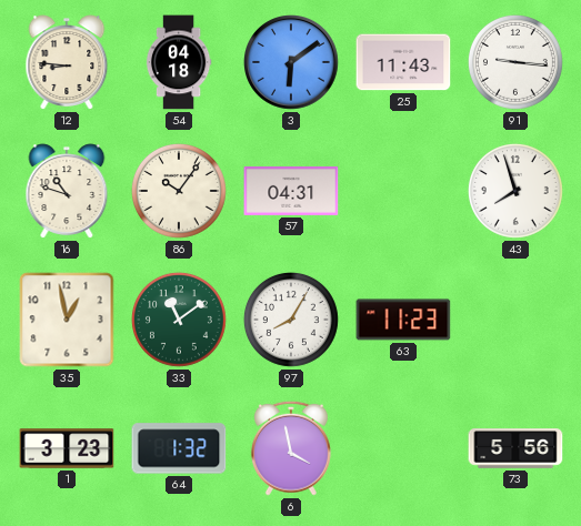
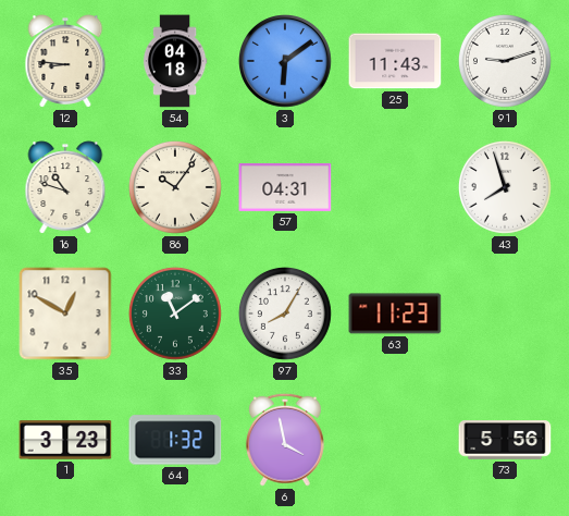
91: 9:16 -> 9:12
35: 12:58 -> 12:50
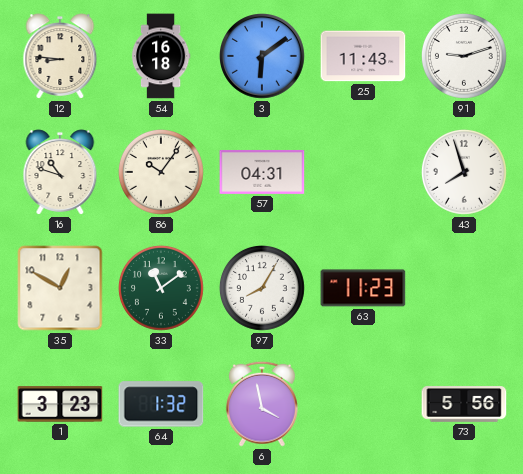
54: 04:18 -> 16:18
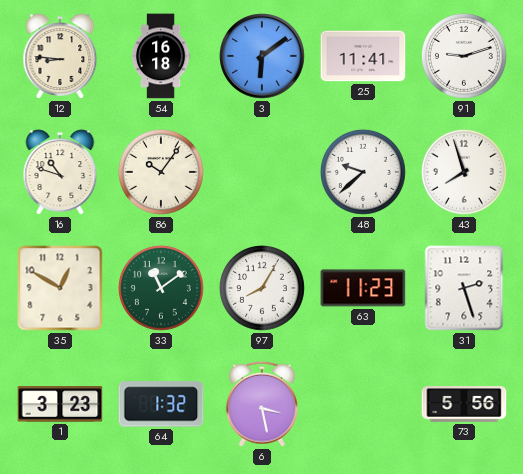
25: 11:43 -> 11:41
57: 04:31 -> none
48: none -> 9:38
31: none -> 2:27
6: 3:58 -> 3:28
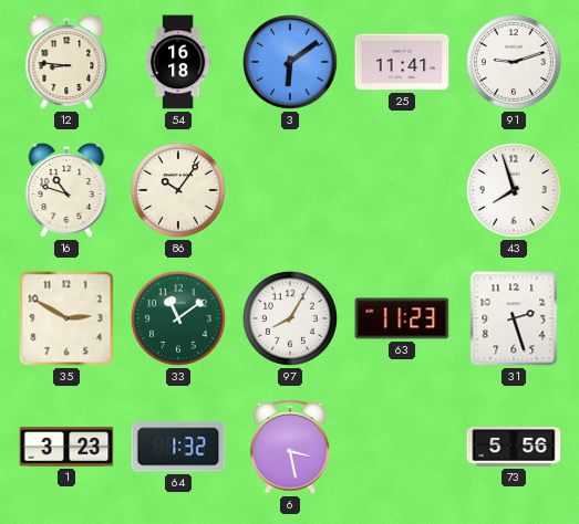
48: 9:38 -> none
35: 12:50 -> 2:50
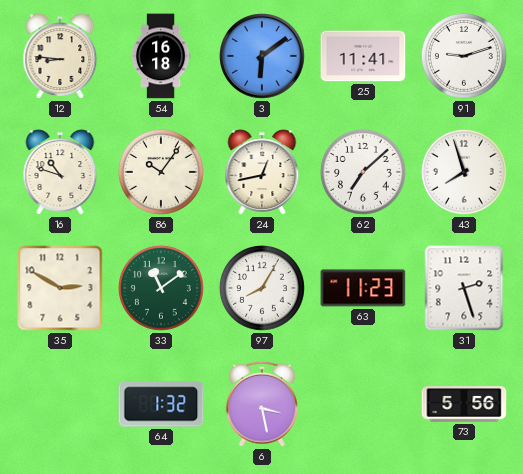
24: none -> 12:43
62: none -> 7:08
1: 3:23 -> none
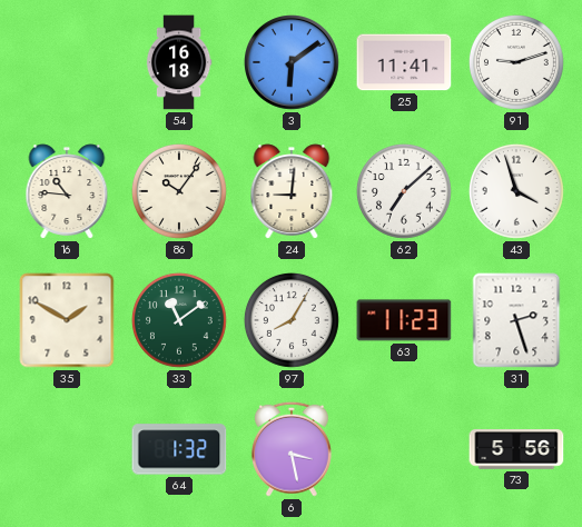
12: 8:46 -> none
16: 10:48 -> 10:46
24: 12:43 -> 9:01
43: 7:57 -> 3:57
35: 2:50 -> 1:50
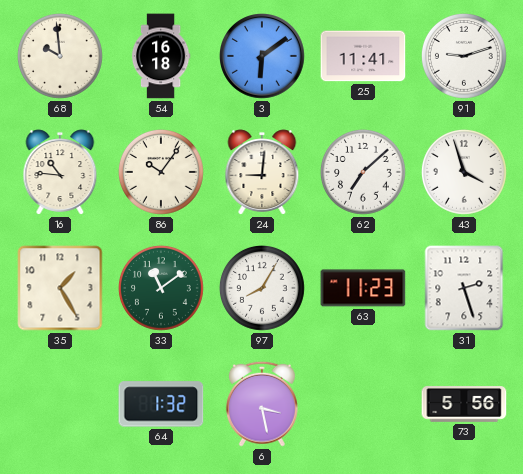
68: none -> 9:59
35: 1:50 -> 1:25
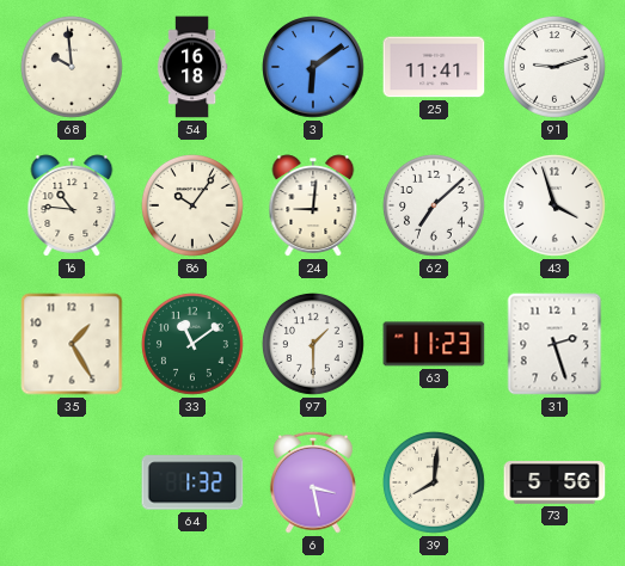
97: 8:05 -> 1:30
39: none -> 8:01
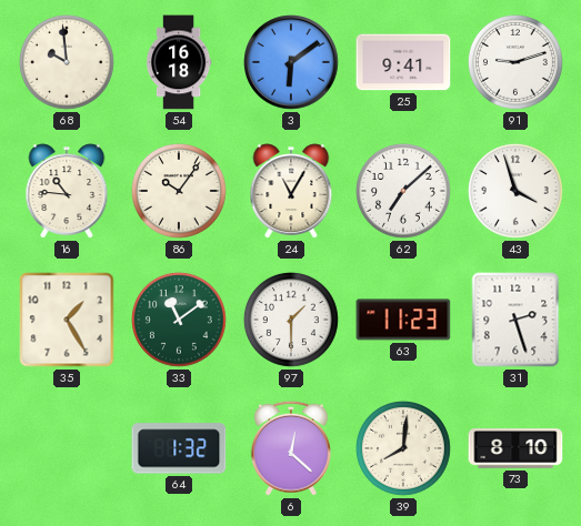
25: 11:41 -> 9:41
24: 9:01 -> 11:05
6: 3:28 -> 12:22
73: 5:56 -> 8:10
